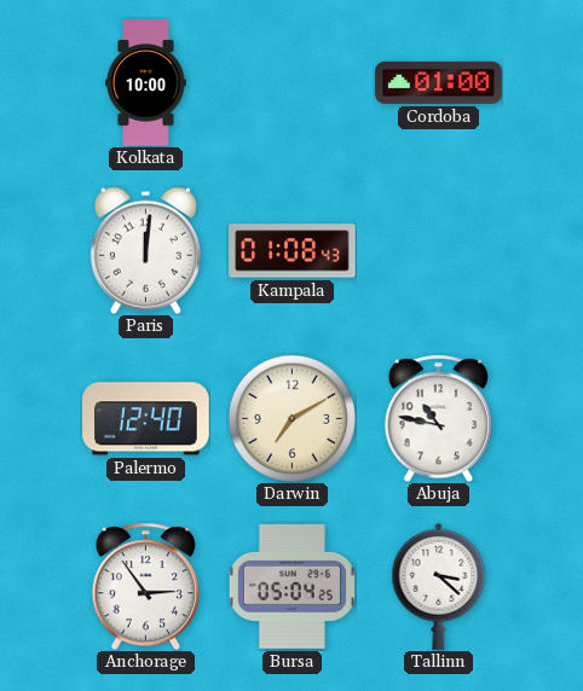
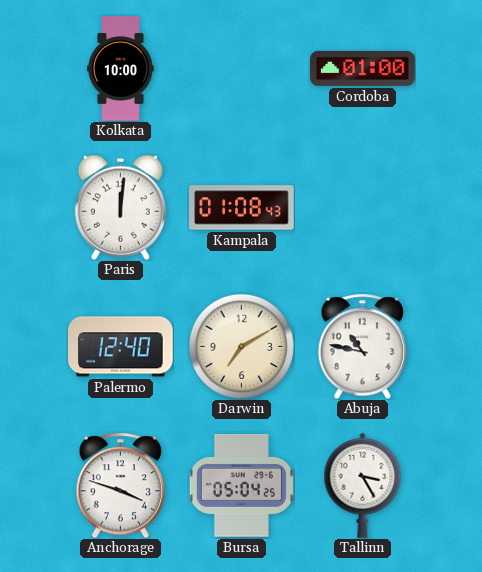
Anchorage: 2:54 -> 3:48
Tallinn: 3:22 -> 3:25
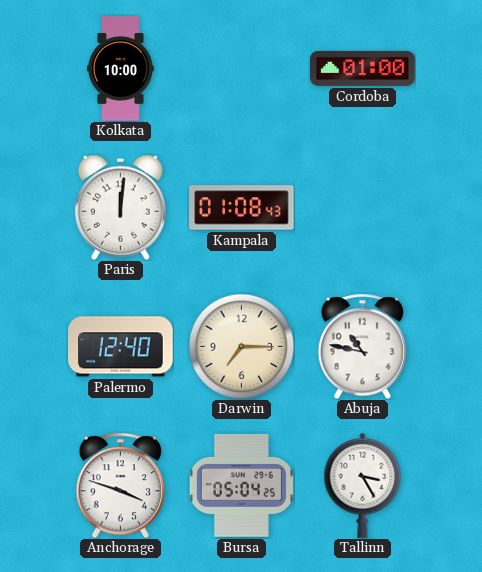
Darwin: 7:10 -> 7:15
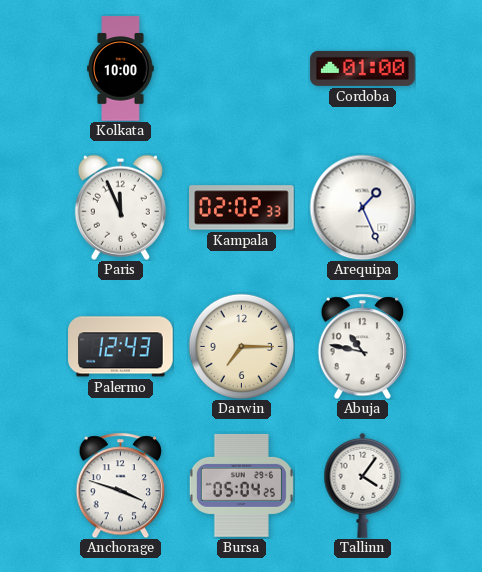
Paris: 12:01 -> 11:56
Kampala: 01:08 -> 02:02
Arequipa: none -> 1:26
Palermo: 12:40 -> 12:43
Tallinn: 3:25 -> 4:06
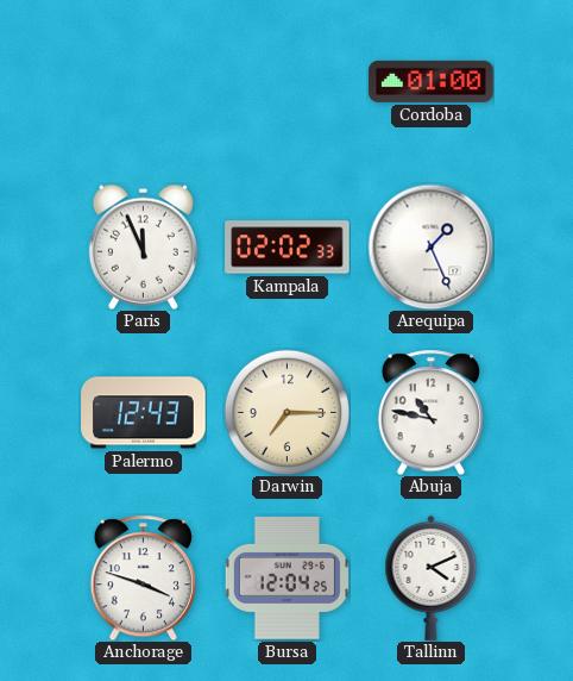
Kolkata: 10:00 -> none
Bursa: 05:04 -> 12:04
Tallinn: 4:06 -> 4:11
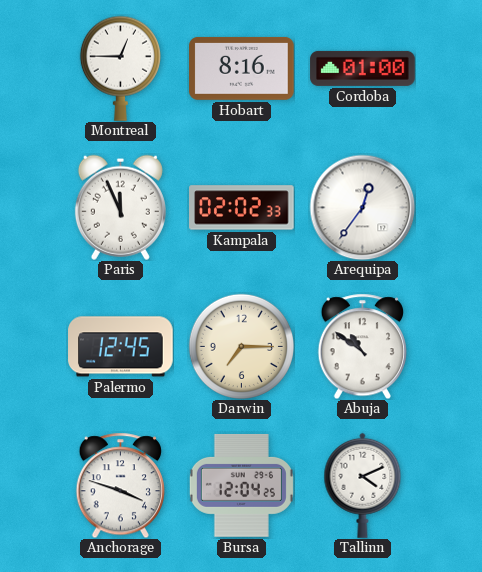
Montreal: none -> 12:45
Hobart: none -> 8:16
Arequipa: 1:26 -> 12:36
Palermo: 12:43 -> 12:45
Abuja: 10:47 -> 10:51
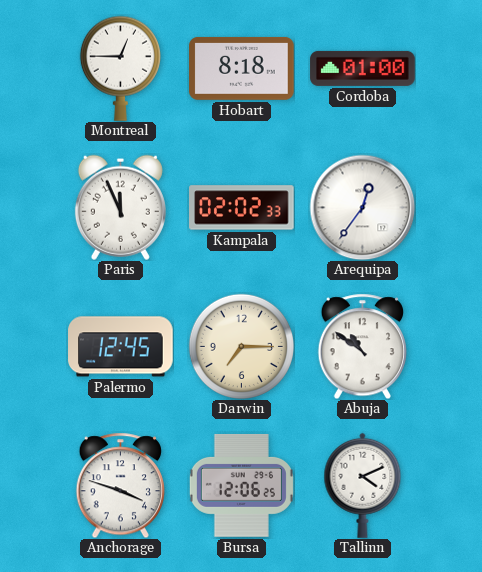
Hobart: 8:16 -> 8:18
Bursa: 12:04 -> 12:06
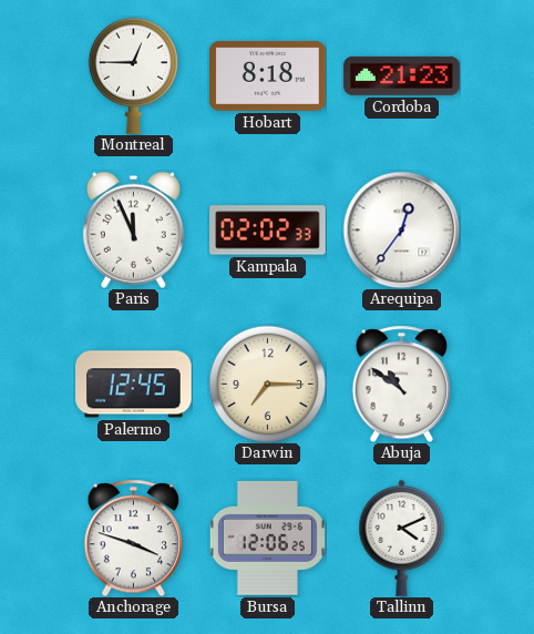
Cordoba: 01:00 -> 21:23
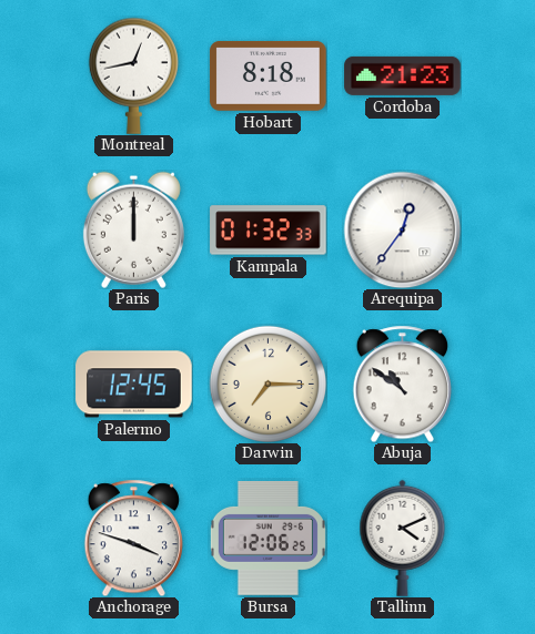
Montreal: 12:45 -> 12:43
Paris: 11:56 -> 12:00
Kampala: 02:02 -> 01:32
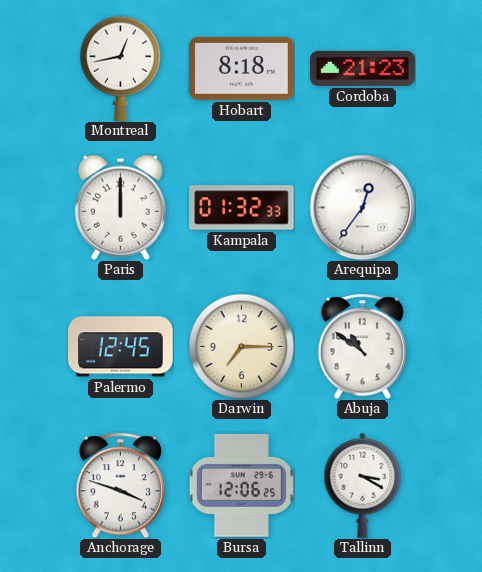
Tallinn: 4:11 -> 3:20
